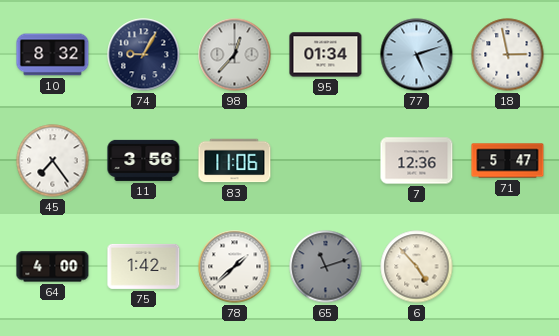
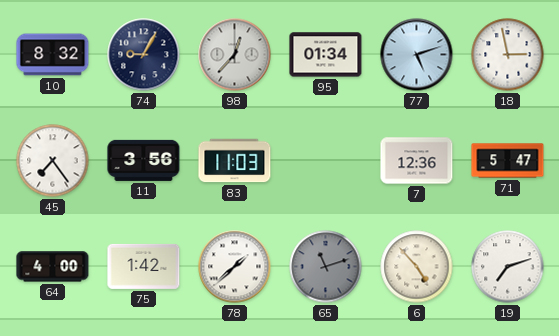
83: 11:06 -> 11:03
19: none -> 7:12
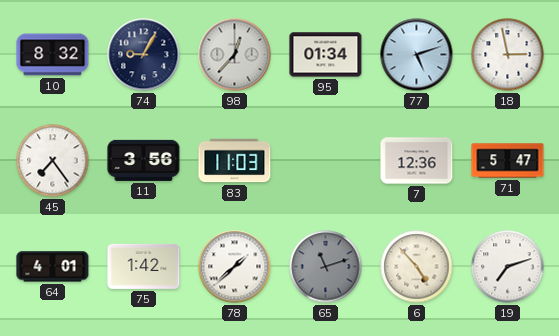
64: 4:00 -> 4:01
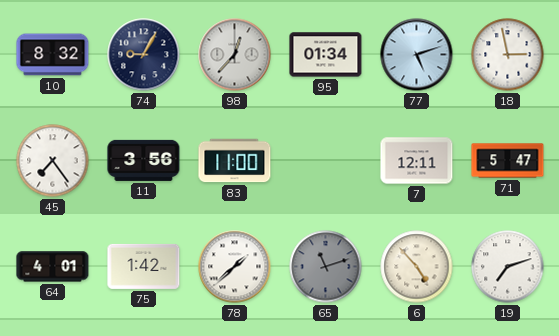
83: 11:03 -> 11:00
7: 12:36 -> 12:11
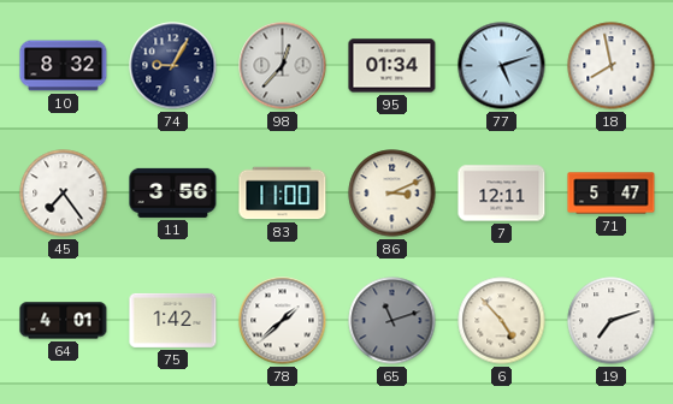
18: 2:58 -> 7:58
86: none -> 3:11
